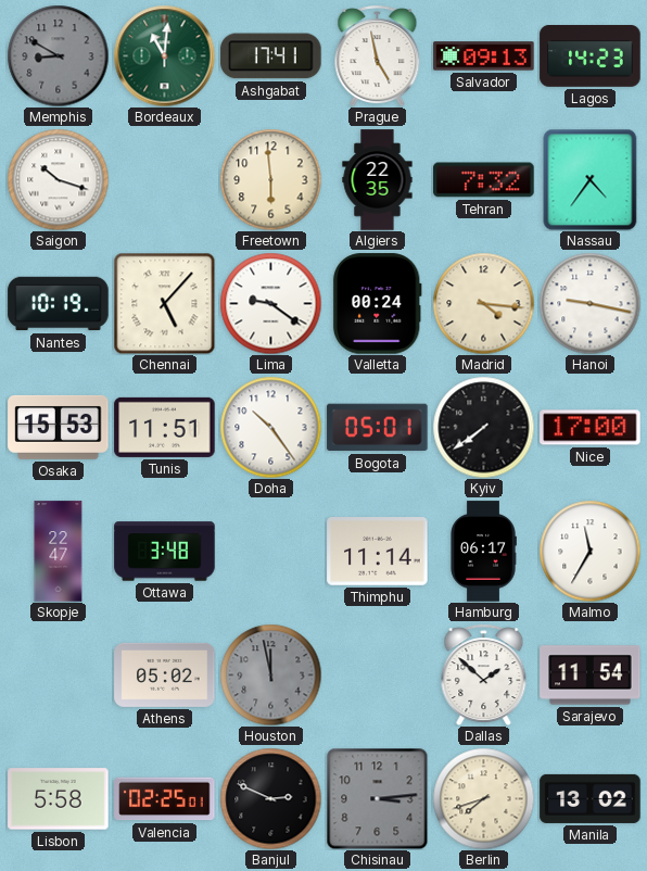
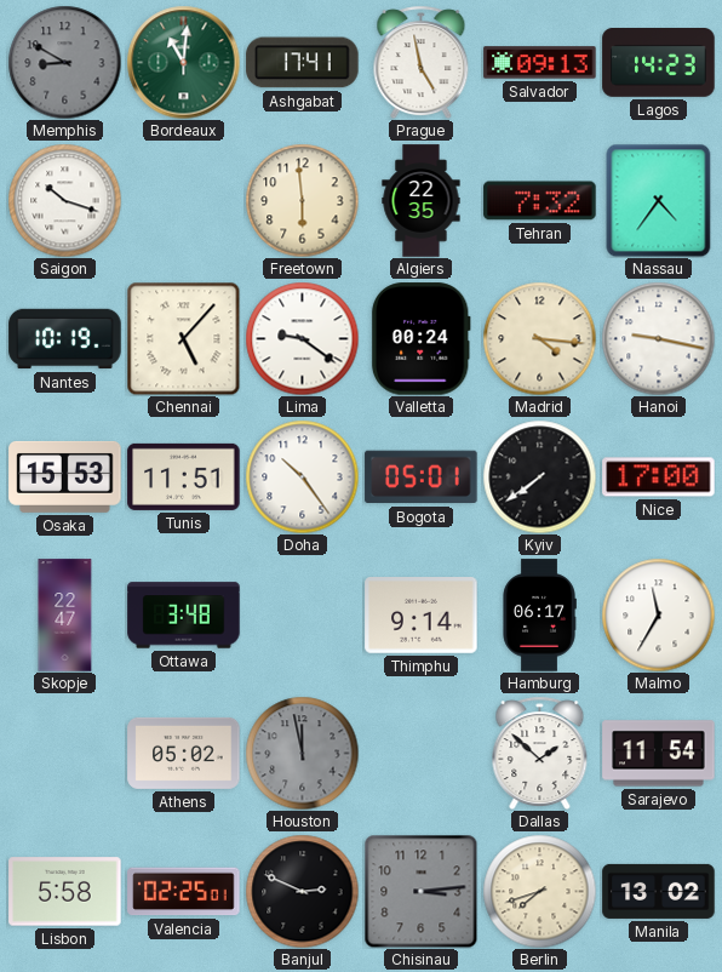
Thimphu: 11:14 -> 9:14
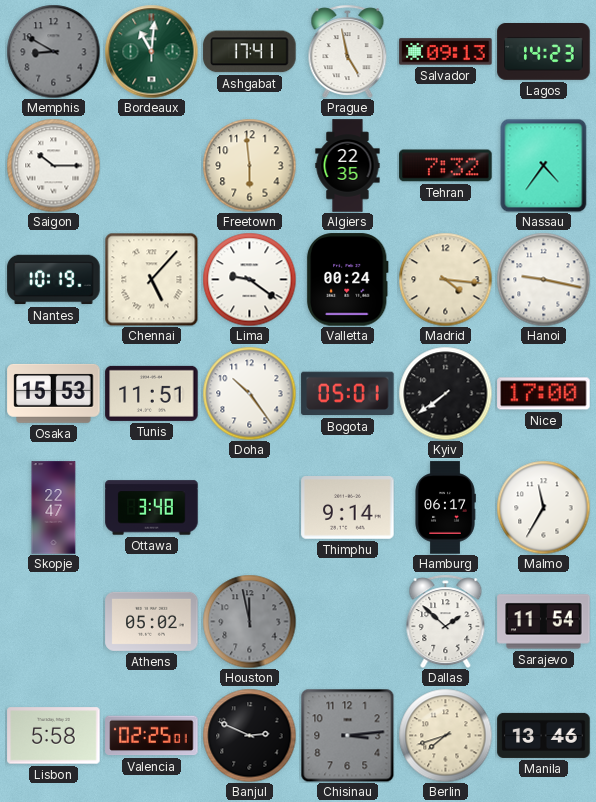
Saigon: 10:18 -> 10:15
Manila: 13:02 -> 13:46
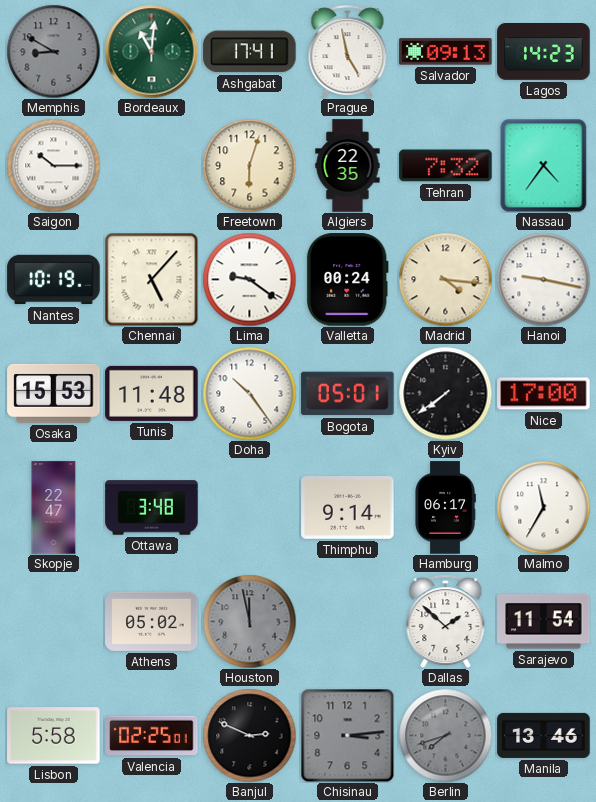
Freetown: 5:59 -> 6:03
Tunis: 11:51 -> 11:48
Berlin dial: cream -> grey
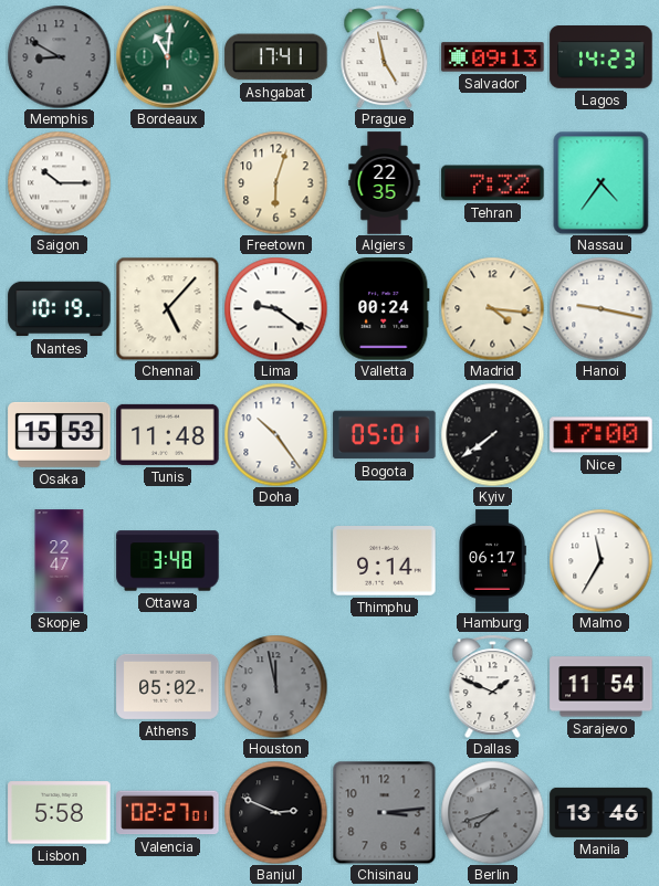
Dallas: 1:52 -> 1:49
Valencia: 02:25 -> 02:27
